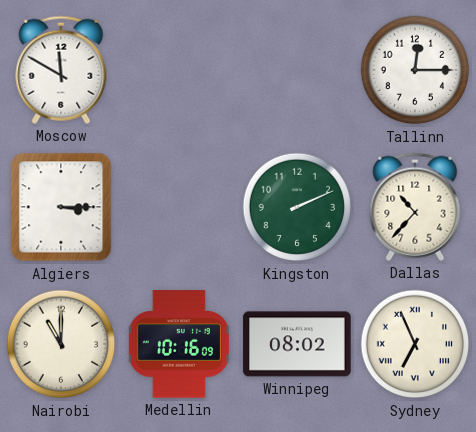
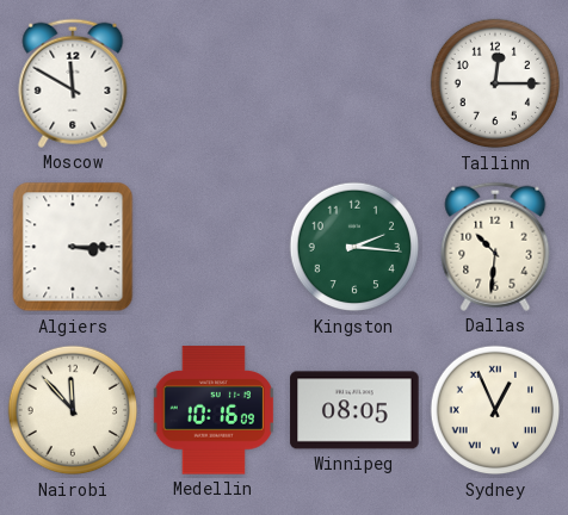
Kingston: 2:11 -> 2:16
Dallas: 10:37 -> 10:31
Nairobi: 11:00 -> 11:53
Winnipeg: 08:02 -> 08:05
Sydney: 6:56 -> 12:56
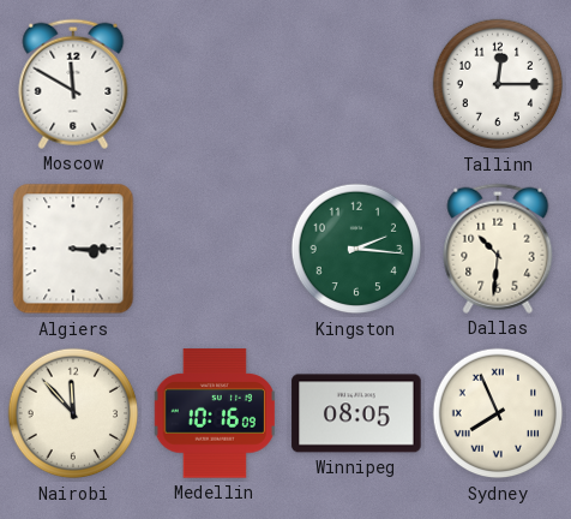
Sydney: 12:56 -> 7:56
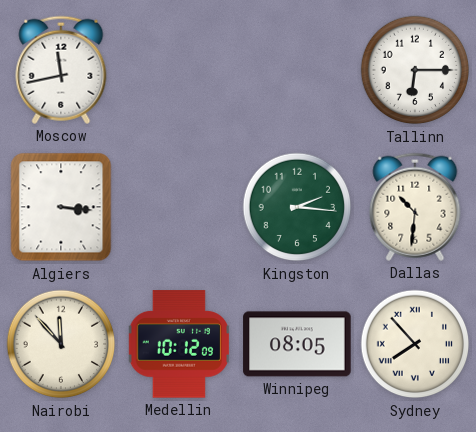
Moscow: 11:50 -> 11:43
Tallinn: 12:15 -> 6:15
Algiers: 3:15 -> 3:16
Medellin: 10:16 -> 10:12
Sydney: 7:56 -> 7:53
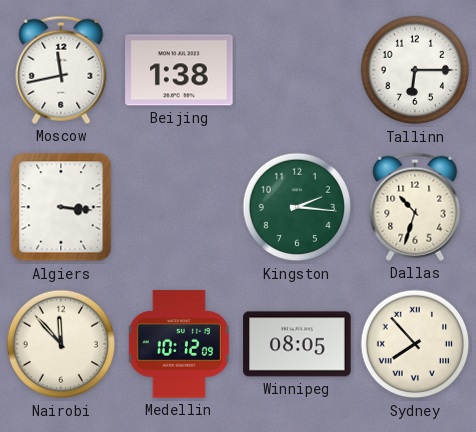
Beijing: none -> 1:38
Dallas: 10:31 -> 10:33
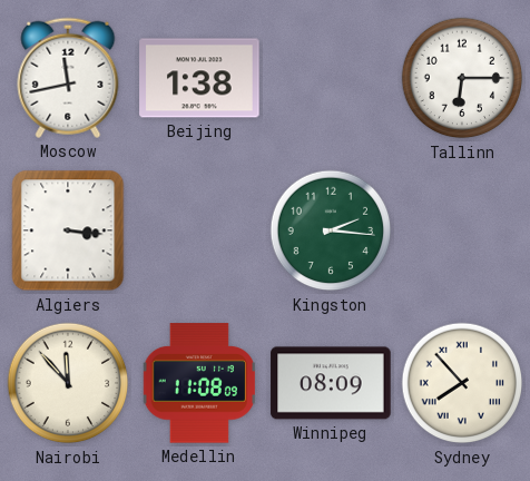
Dallas: 10:33 -> none
Medellin: 10:12 -> 11:08
Winnipeg: 08:05 -> 08:09
